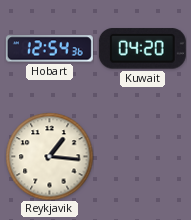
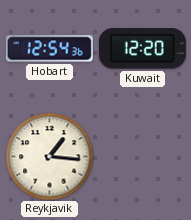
Kuwait: 04:20 -> 12:20
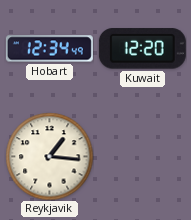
Hobart: 12:54 -> 12:34
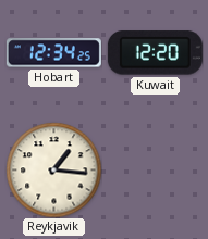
Hobart: 12:34:49 -> 12:34:25
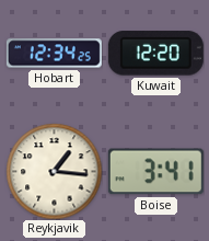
Boise: none -> 3:41
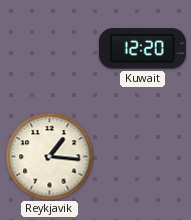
Hobart: 12:34 -> none
Boise: 3:41 -> none
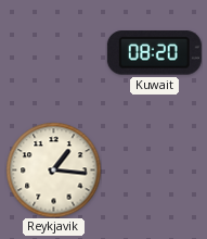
Kuwait: 12:20 -> 08:20
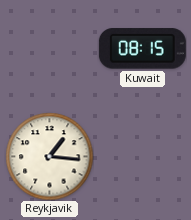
Kuwait: 08:20 -> 08:15
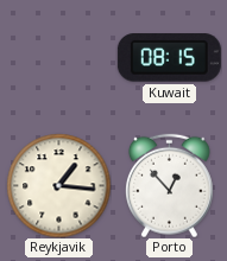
Porto: none -> 12:53
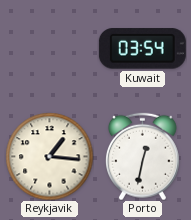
Kuwait: 08:15 -> 03:54
Porto: 12:53 -> 12:32
